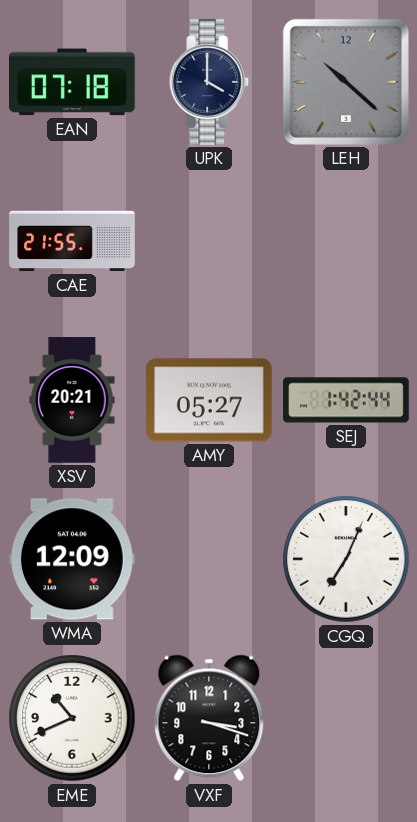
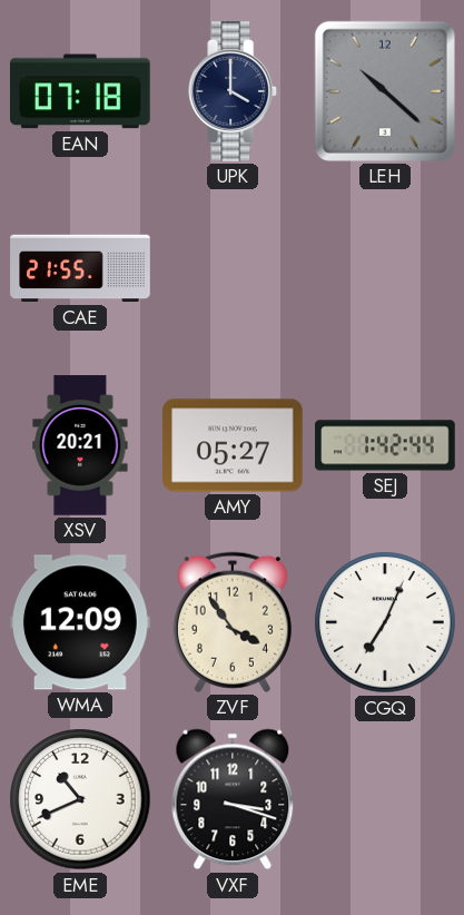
ZVF: none -> 3:54
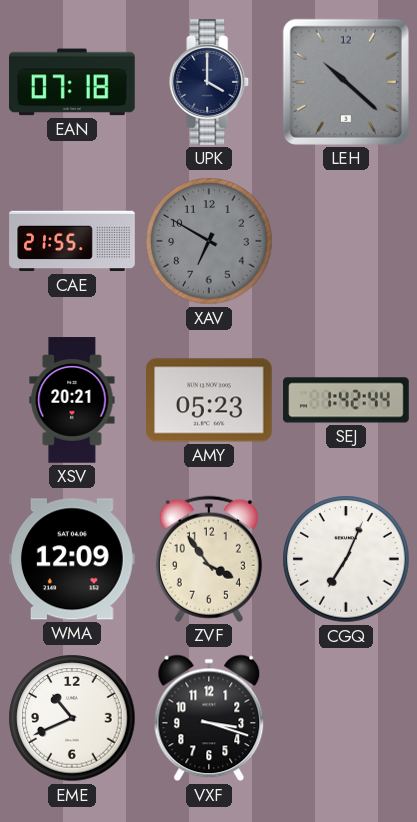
XAV: none -> 6:50
AMY: 05:27 -> 05:23
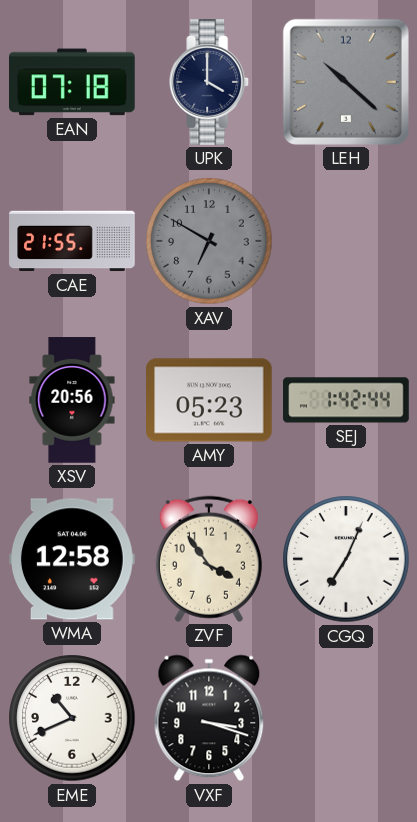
XSV: 20:21 -> 20:56
WMA: 12:09 -> 12:58
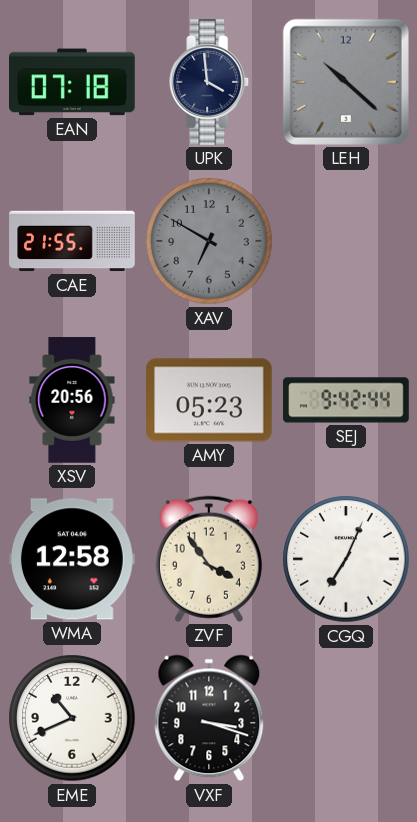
UPK: 4:00 -> 3:59
SEJ: 1:42 -> 9:42
